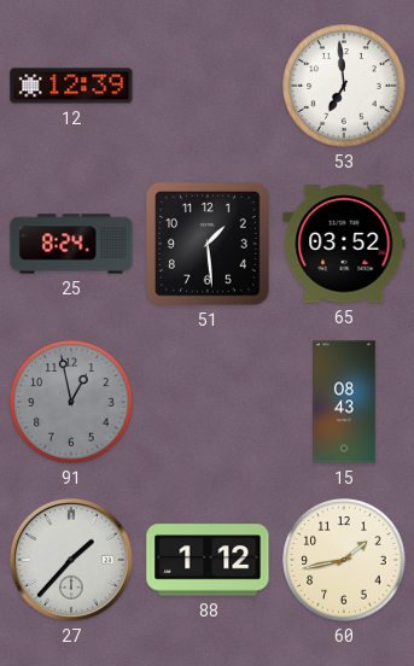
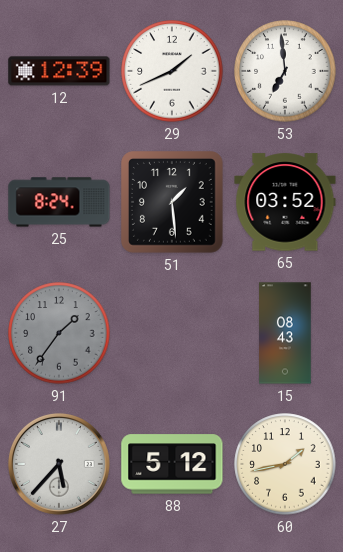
29: none -> 1:41
91: 12:58 -> 1:36
27: 1:37 -> 5:37
88: 1:12 -> 5:12
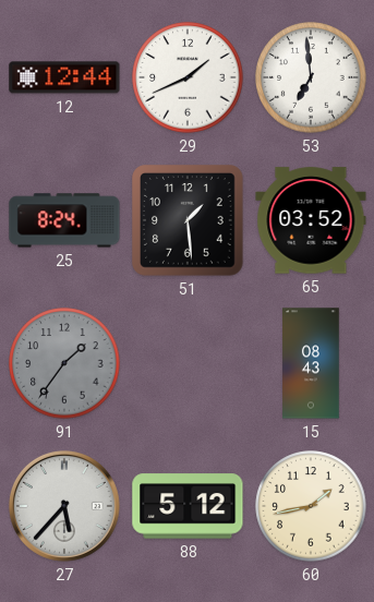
12: 12:39 -> 12:44
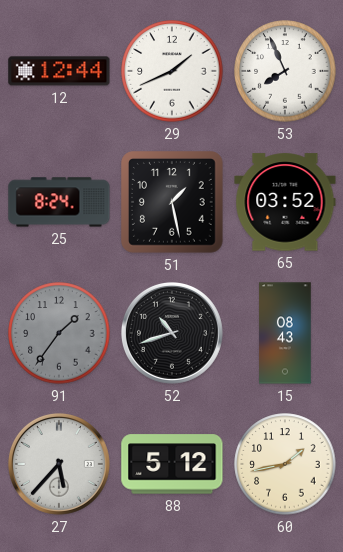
53: 6:59 -> 7:56
51: 1:29 -> 1:28
52: none -> 10:42
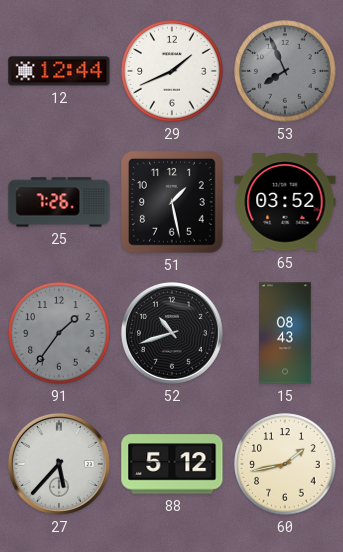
53 dial: white -> grey
25: 8:24 -> 7:26
